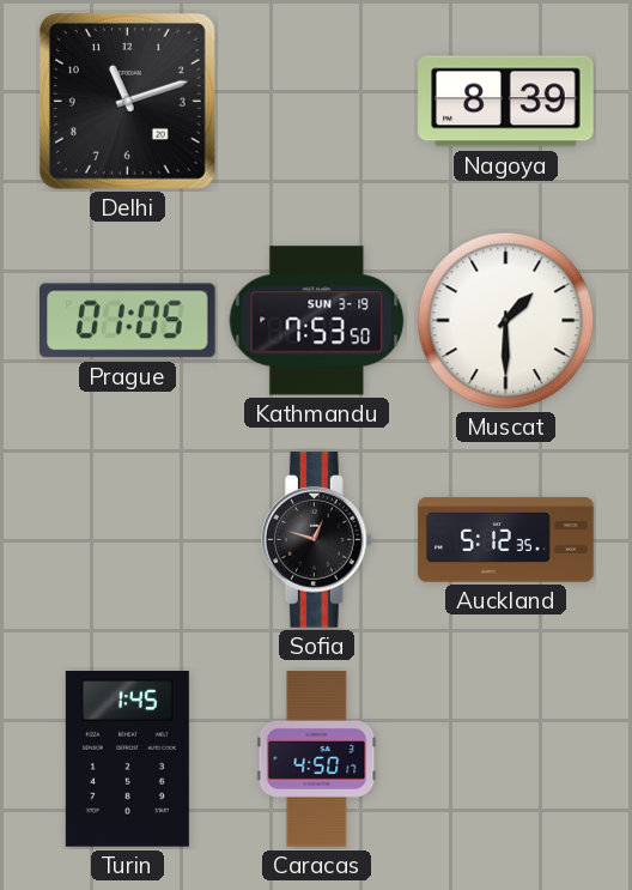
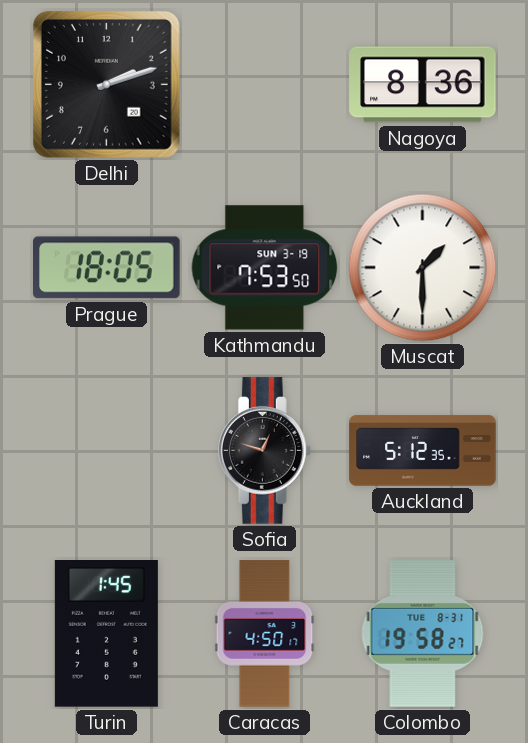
Delhi: 11:12 -> 2:12
Nagoya: 8:39 -> 8:36
Prague: 01:05 -> 18:05
Colombo: none -> 19:58
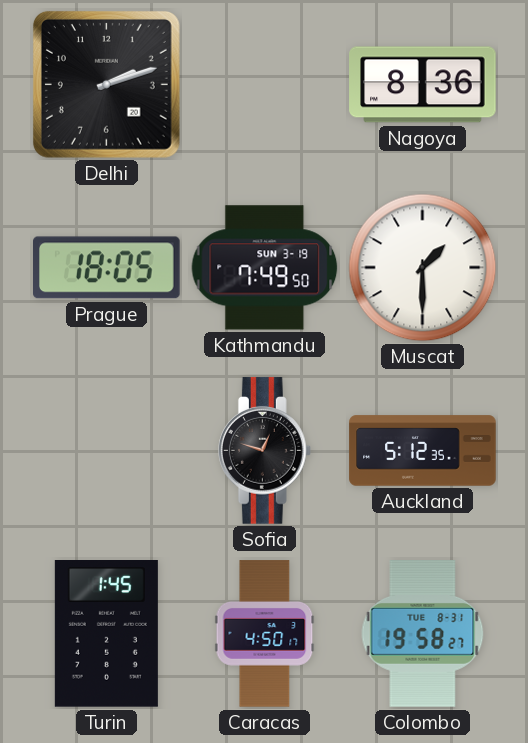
Kathmandu: 7:53 -> 7:49
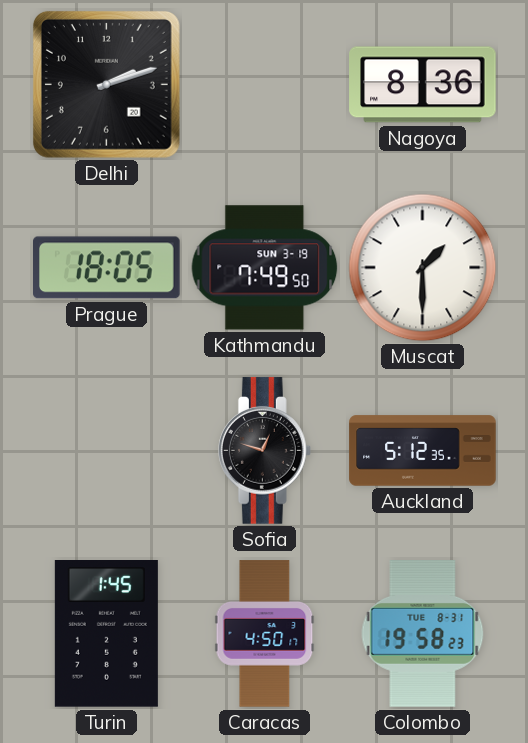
Colombo: 19:58:27 -> 19:58:23
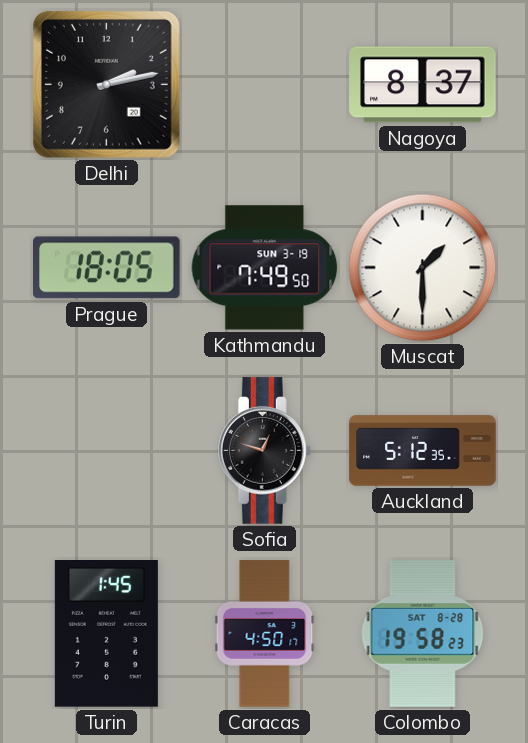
Delhi: 2:12 -> 2:13
Nagoya: 8:36 -> 8:37
Colombo date: TUE 8-31 -> SAT 8-28
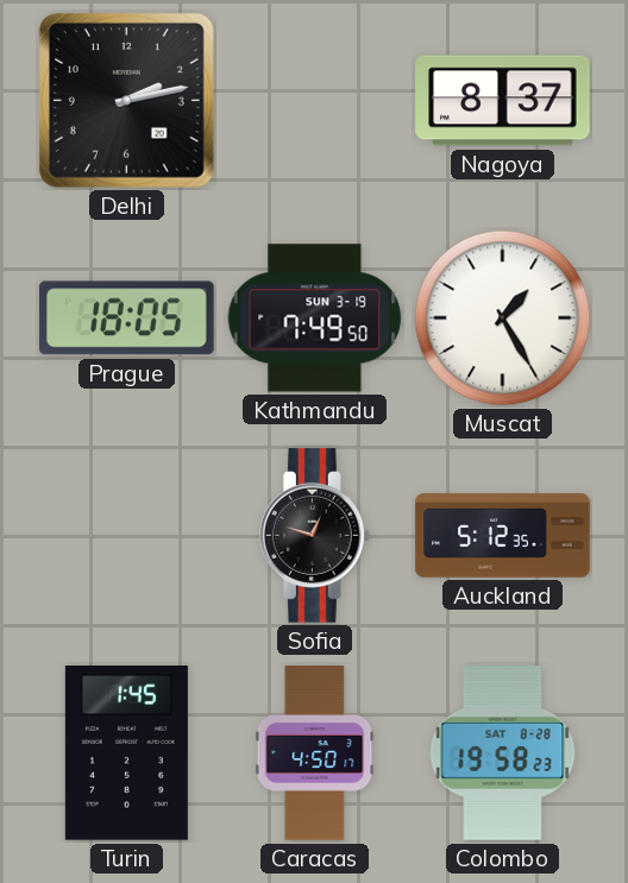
Muscat: 1:30 -> 1:25
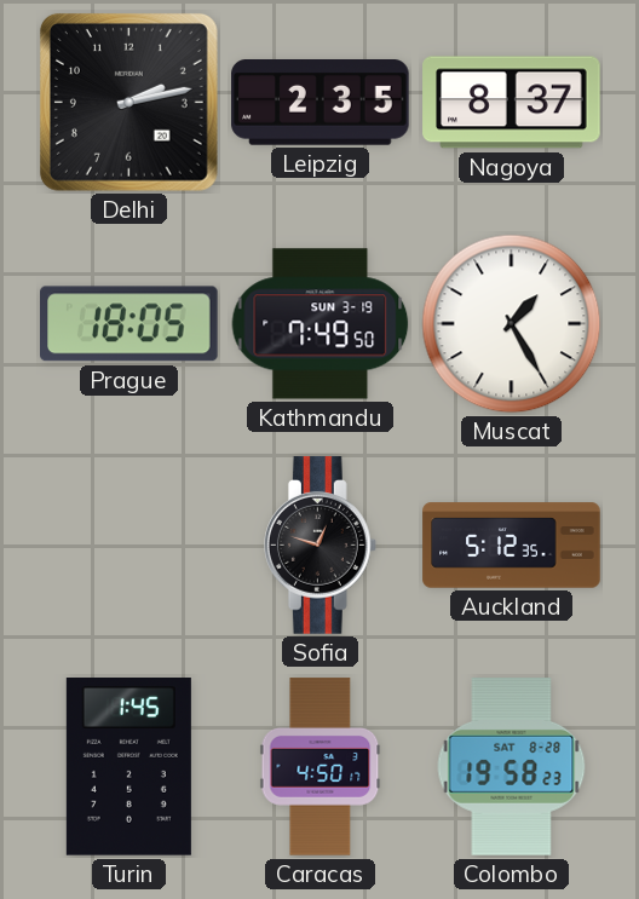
Leipzig: none -> 2:35
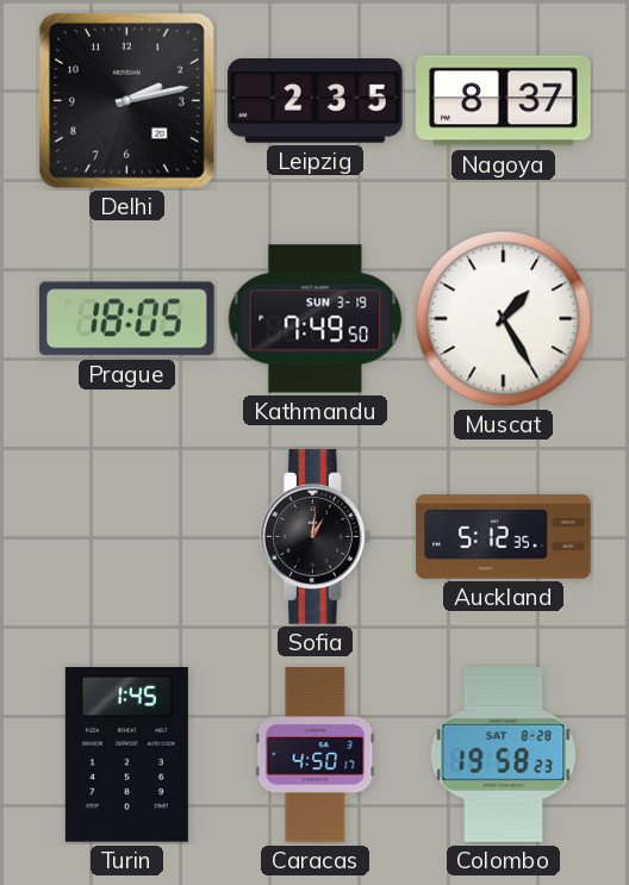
Sofia: 12:48 -> 1:01
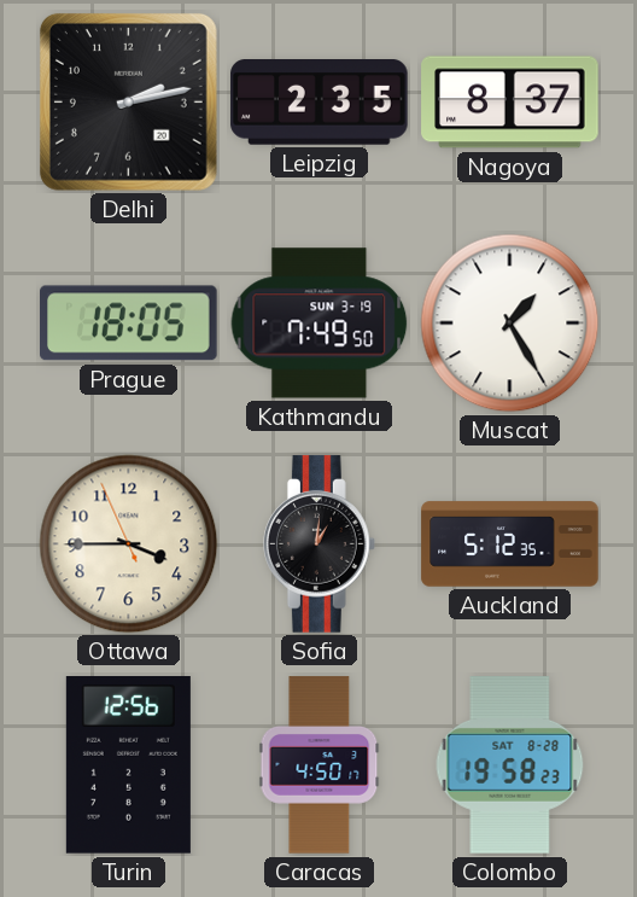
Ottawa: none -> 3:44
Turin: 1:45 -> 12:56
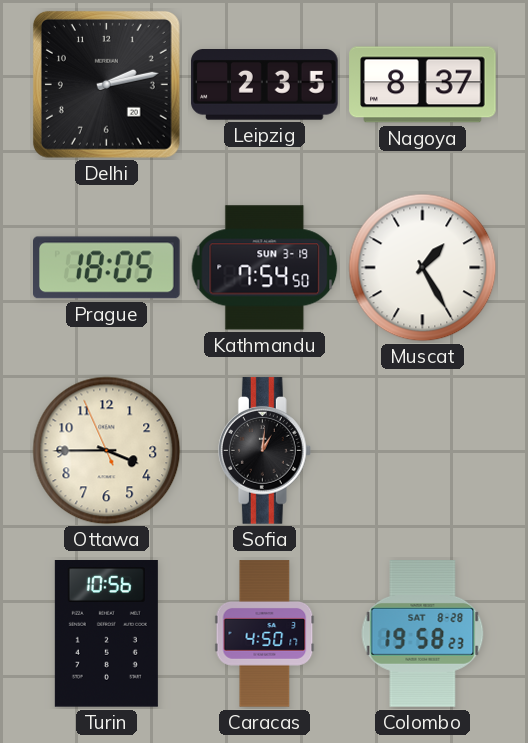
Kathmandu: 7:49 -> 7:54
Auckland: 5:12 -> none
Turin: 12:56 -> 10:56
